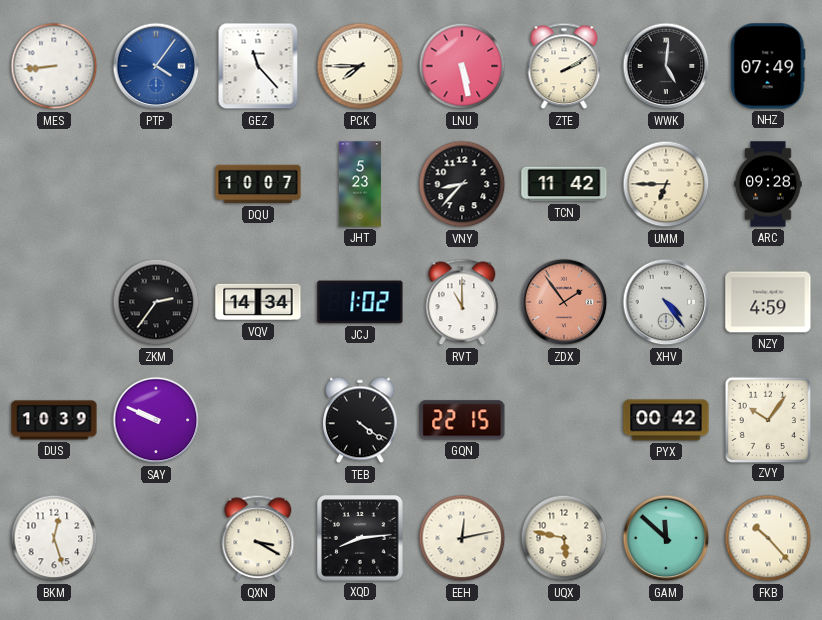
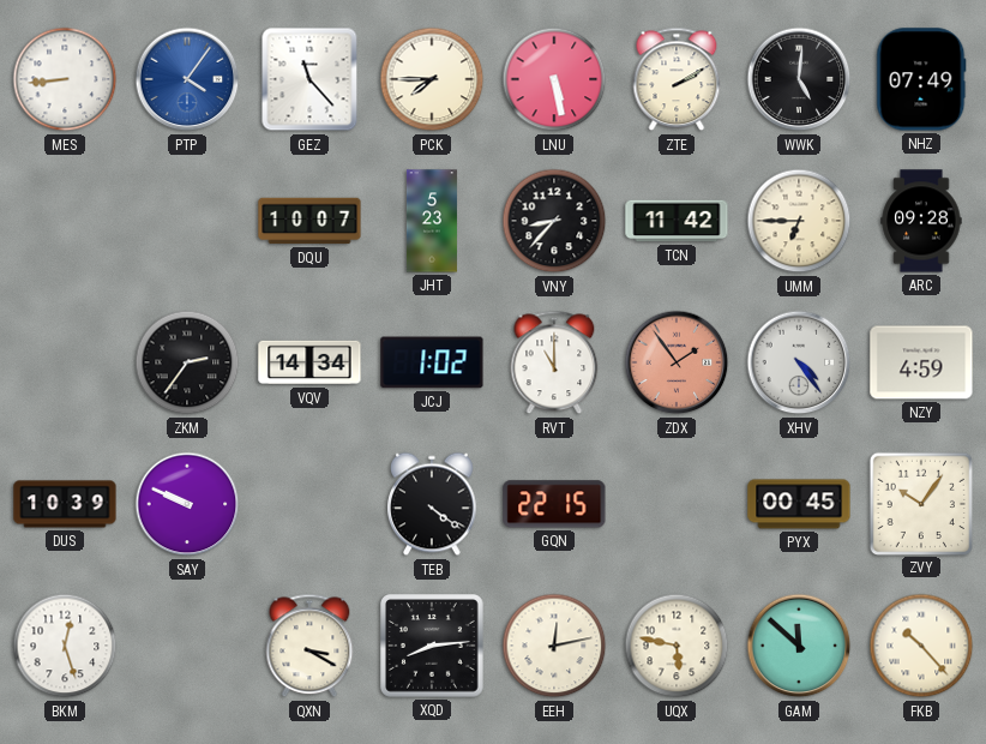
PYX: 00:42 -> 00:45
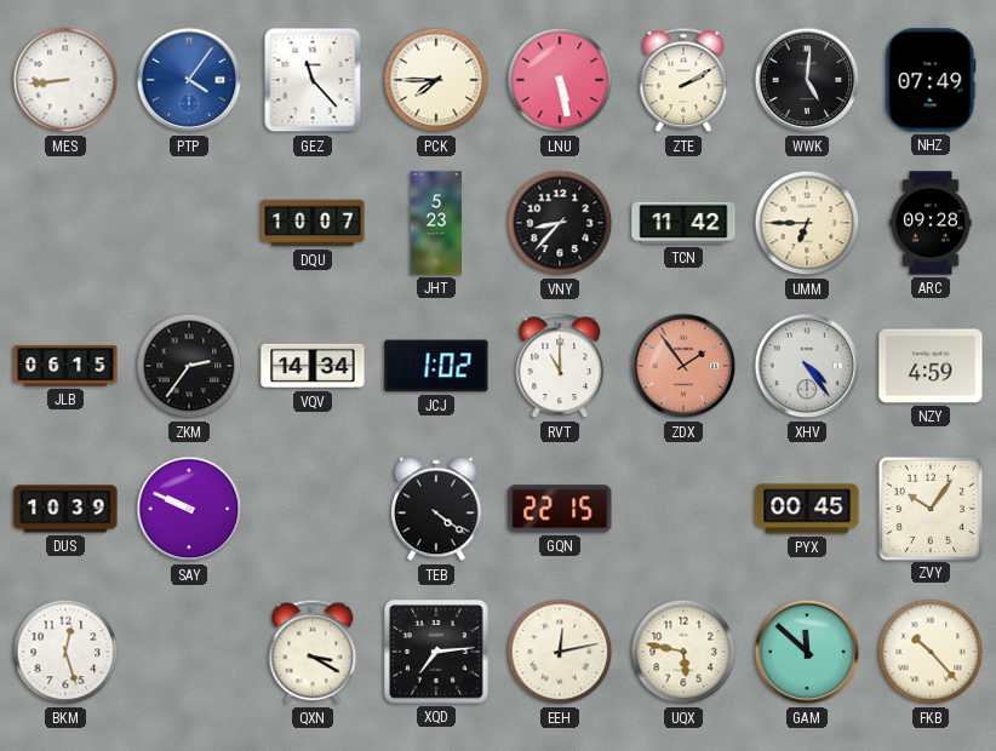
JLB: none -> 06:15
XQD: 8:14 -> 7:14
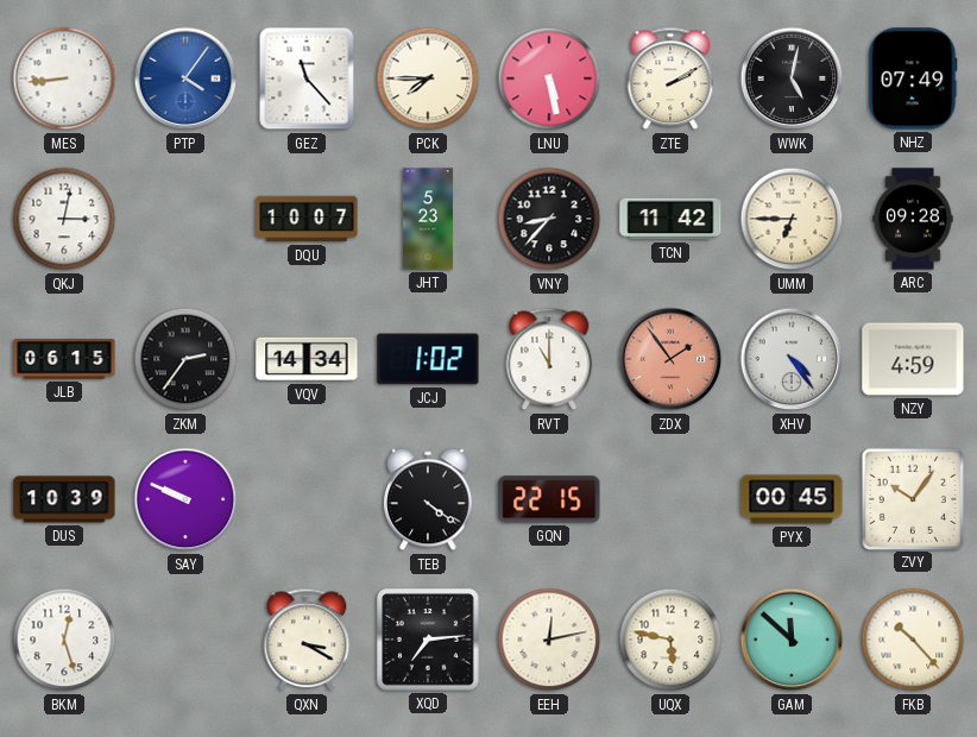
WWK: 5:01 -> 5:02
QKJ: none -> 3:02
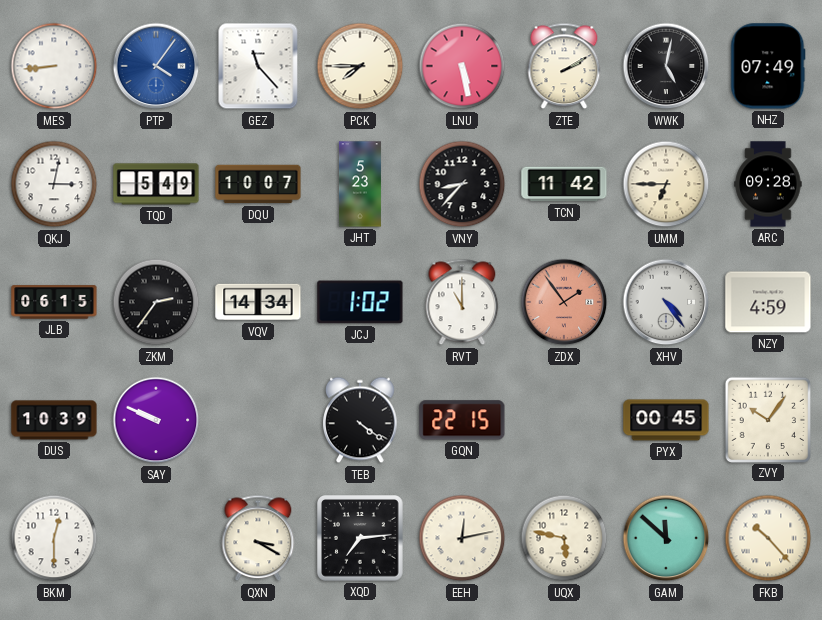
TQD: none -> 5:49
BKM: 12:27 -> 12:30
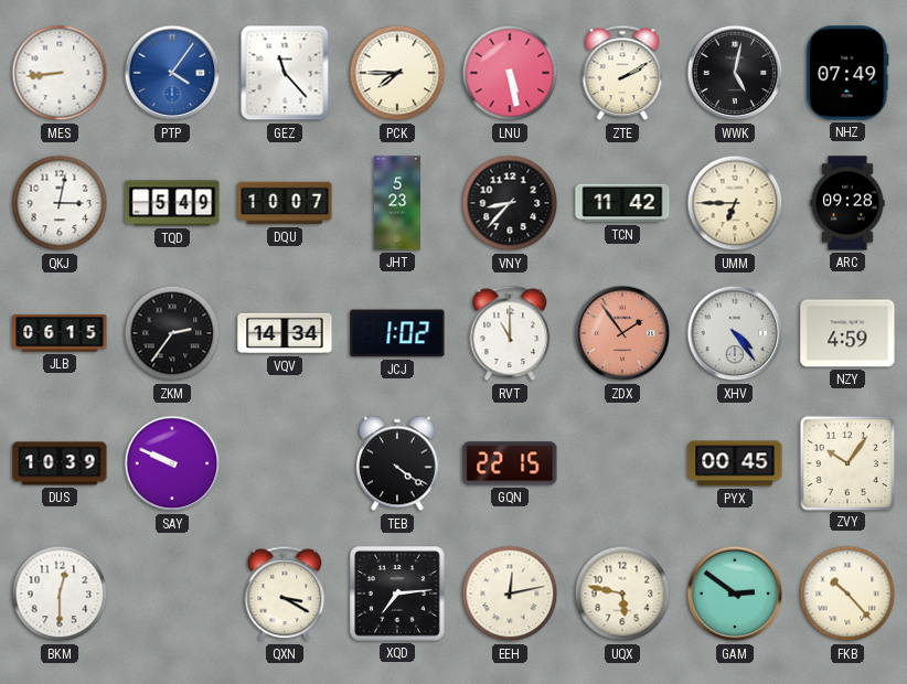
GAM: 11:52 -> 2:51
